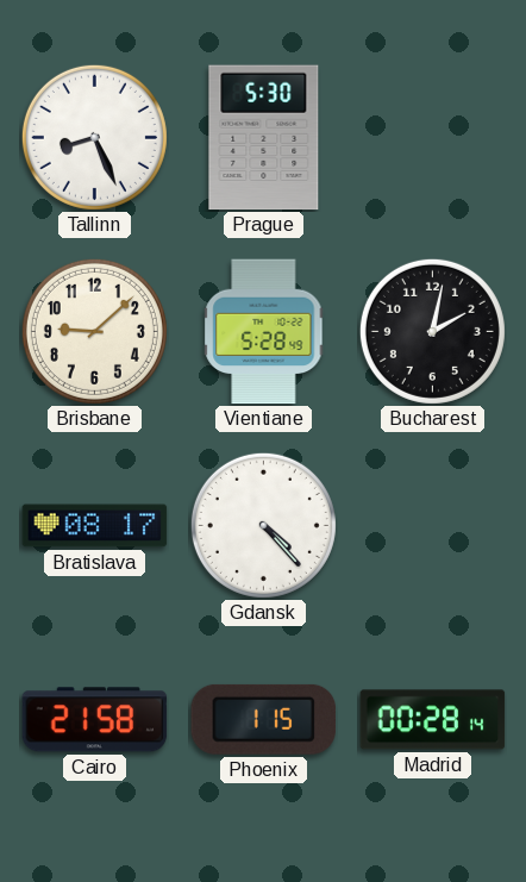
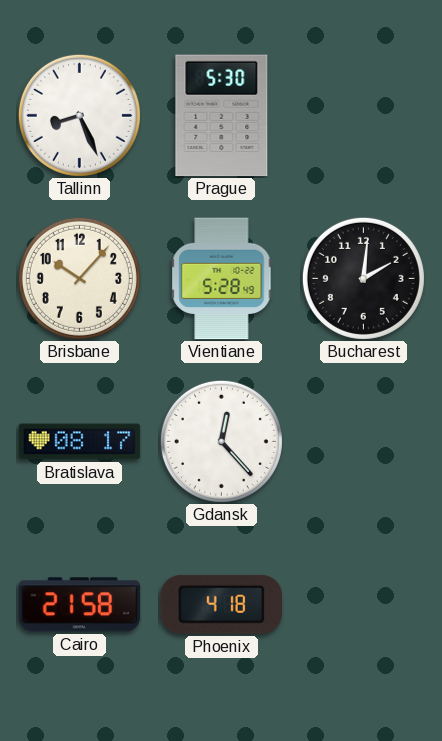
Brisbane: 9:08 -> 10:07
Bucharest: 2:02 -> 2:01
Gdansk: 4:23 -> 12:23
Phoenix: 1:15 -> 4:18
Madrid: 00:28 -> none
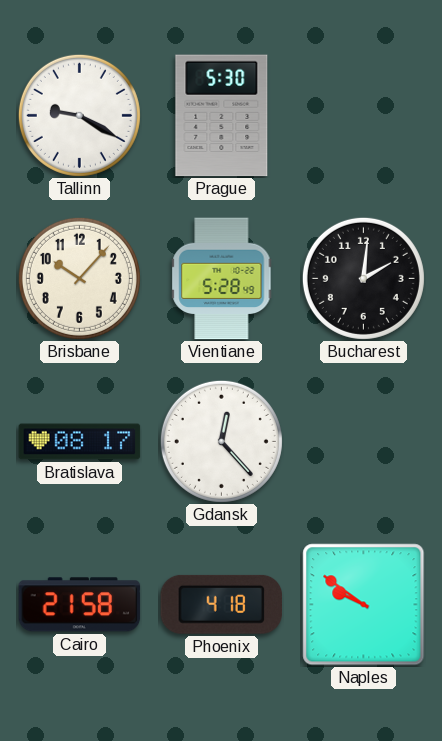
Tallinn: 8:26 -> 9:20
Naples: none -> 9:51
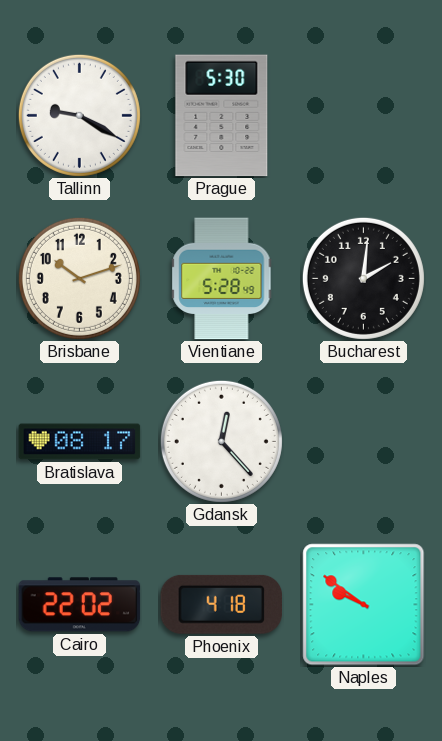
Brisbane: 10:07 -> 10:12
Cairo: 21:58 -> 22:02
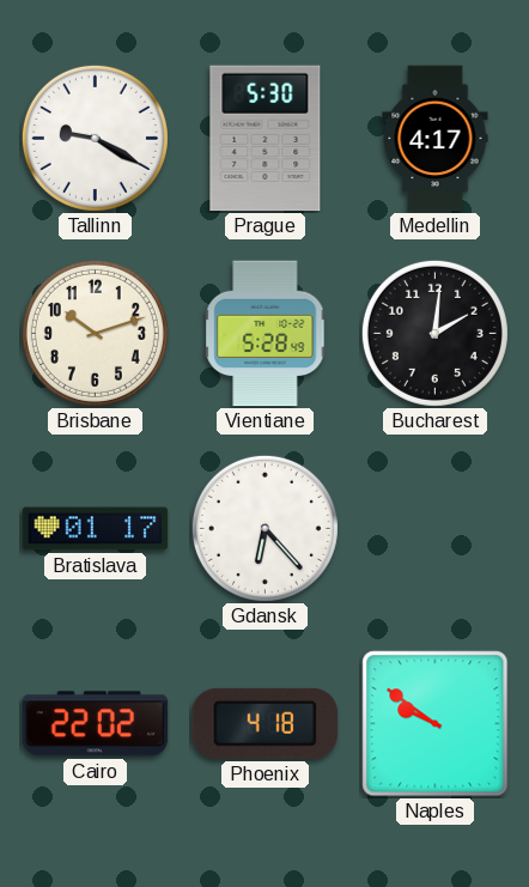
Medellin: none -> 4:17
Bratislava: 08:17 -> 01:17
Gdansk: 12:23 -> 6:23
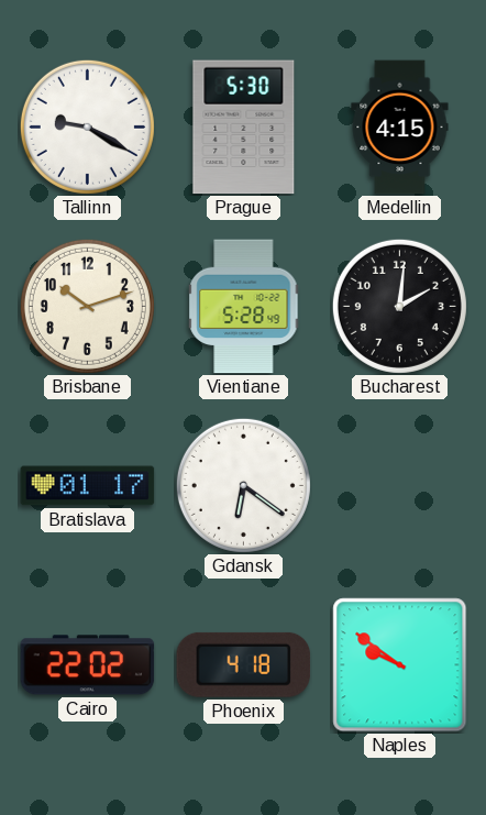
Medellin: 4:17 -> 4:15
Gdansk: 6:23 -> 6:21
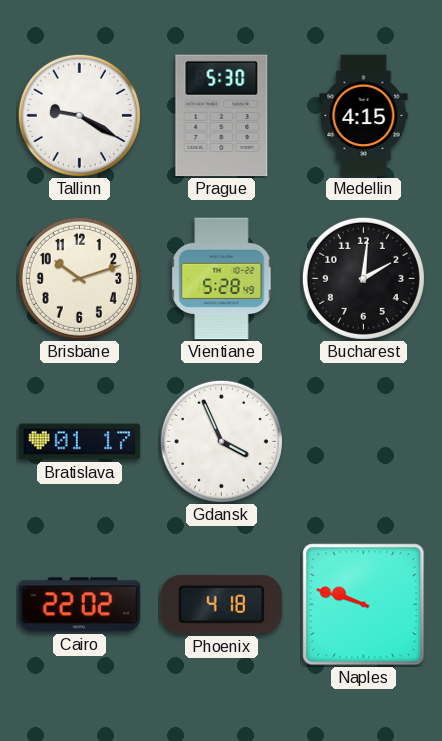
Gdansk: 6:21 -> 3:56
Naples: 9:51 -> 9:48
